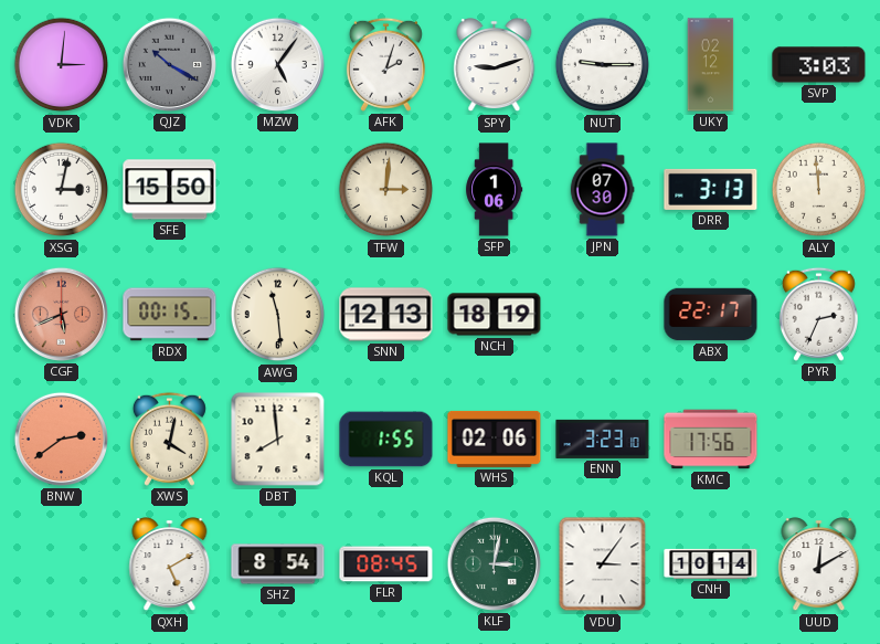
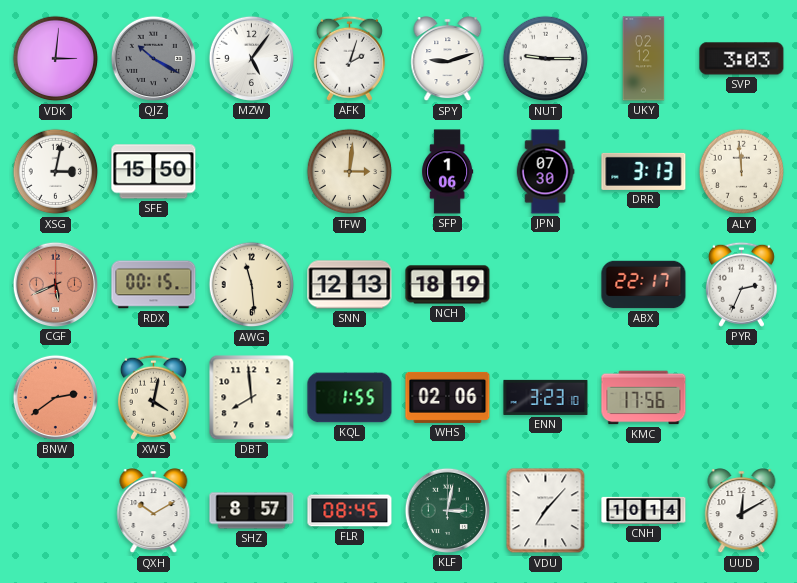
QXH: 5:10 -> 10:10
SHZ: 8:54 -> 8:57
VDU: 3:06 -> 7:07
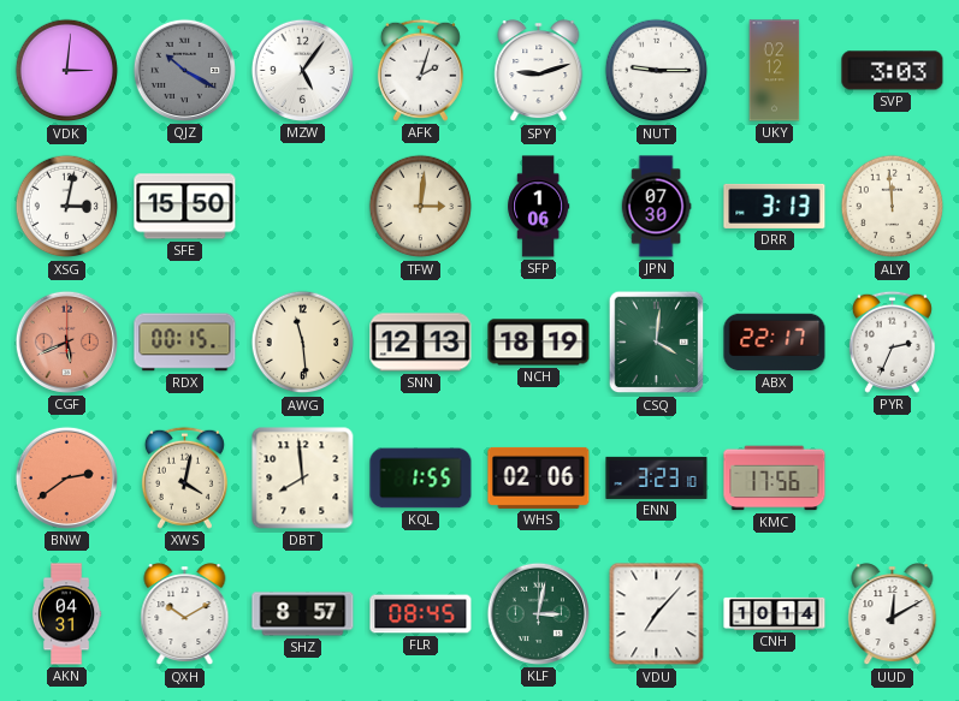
CSQ: none -> 4:01
AKN: none -> 04:31
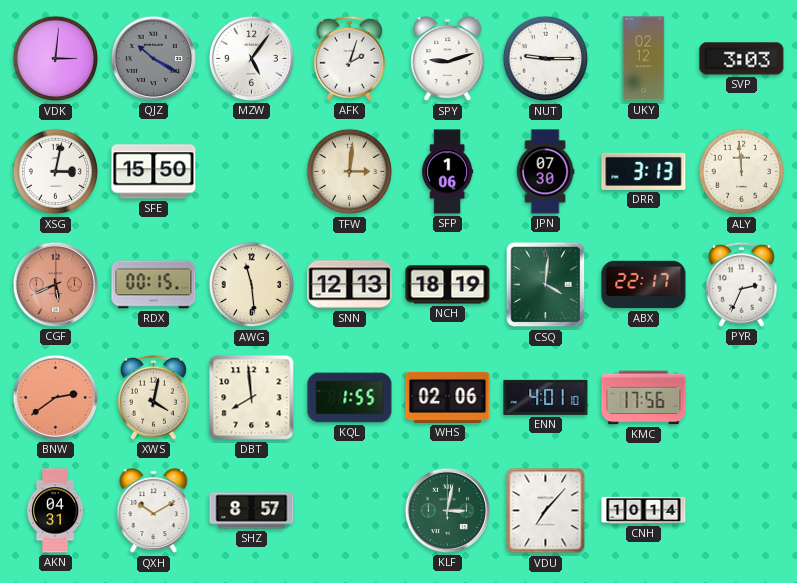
ENN: 3:23 -> 4:01
FLR: 08:45 -> none
UUD: 12:10 -> none
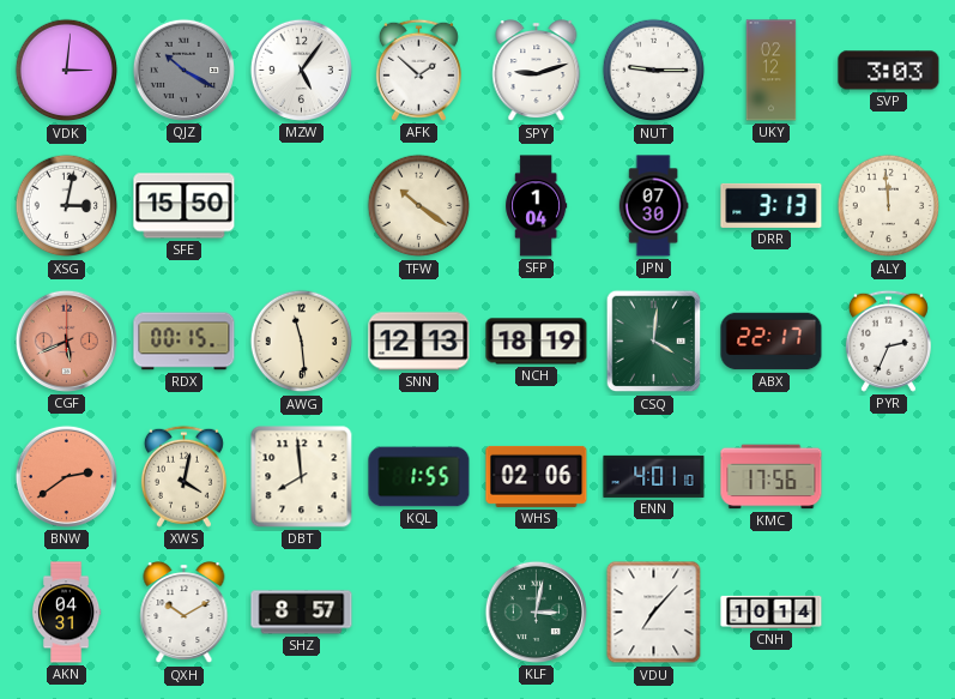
AFK: 2:03 -> 1:52
TFW: 3:01 -> 10:21
SFP: 1:06 -> 1:04
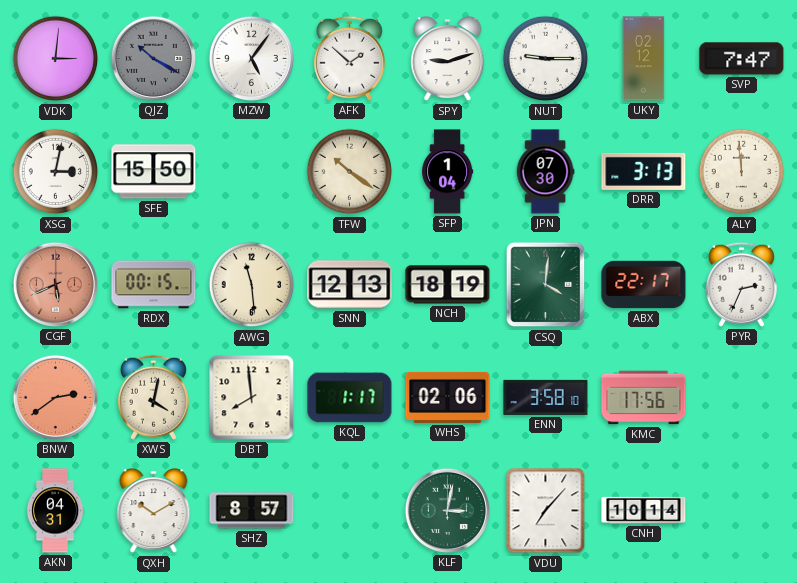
SVP: 3:03 -> 7:47
KQL: 1:55 -> 1:17
ENN: 4:01 -> 3:58
